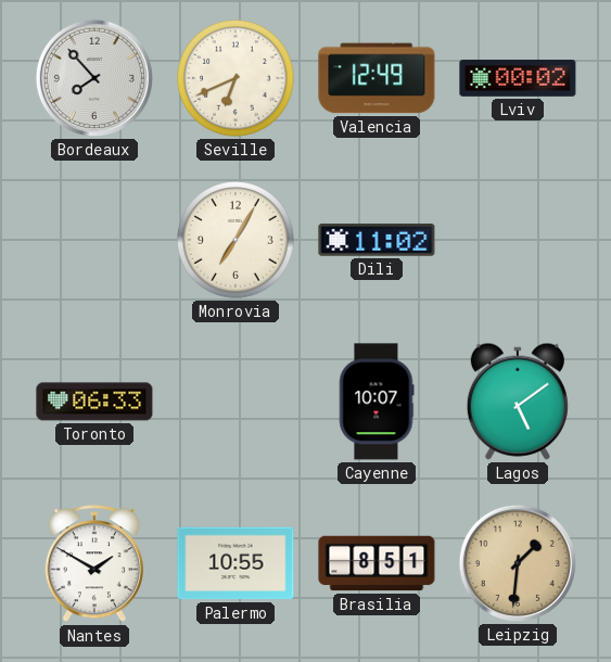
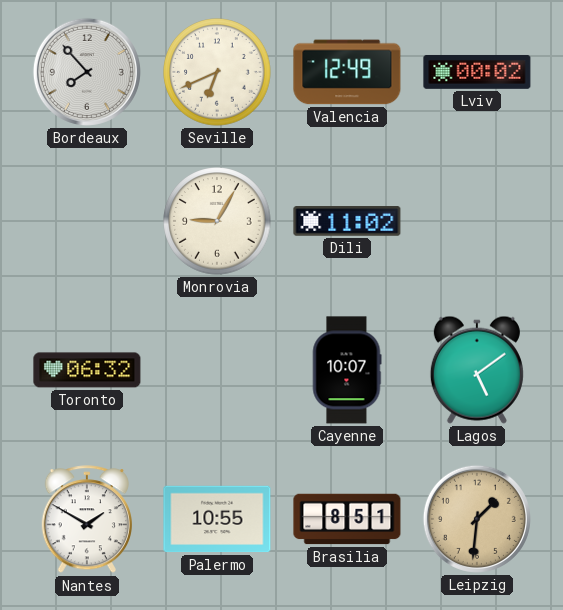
Monrovia: 7:05 -> 9:05
Toronto: 06:33 -> 06:32
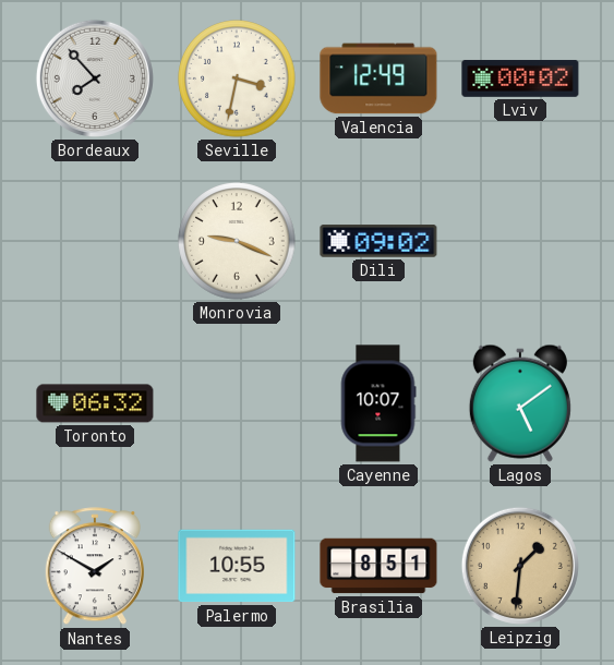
Seville: 6:41 -> 3:32
Monrovia: 9:05 -> 9:19
Dili: 11:02 -> 09:02
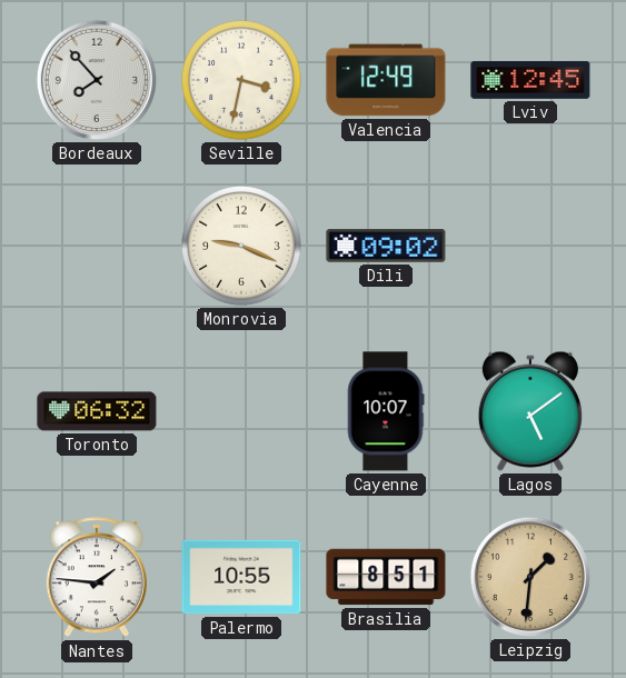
Lviv: 00:02 -> 12:45
Nantes: 1:50 -> 1:46
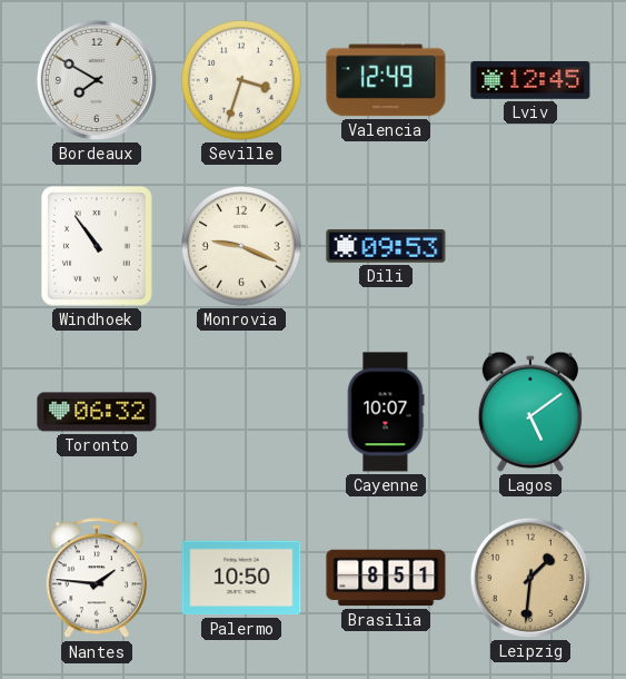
Bordeaux: 7:53 -> 7:50
Seville: 3:32 -> 3:33
Windhoek: none -> 10:54
Dili: 09:02 -> 09:53
Palermo: 10:55 -> 10:50
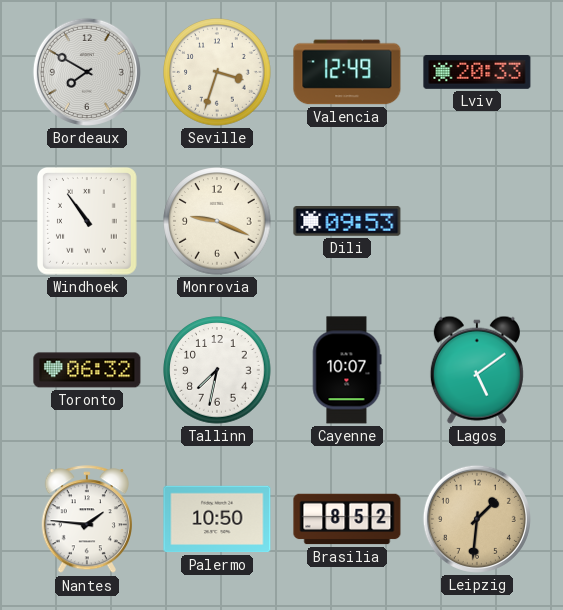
Lviv: 12:45 -> 20:33
Tallinn: none -> 7:32
Brasilia: 8:51 -> 8:52
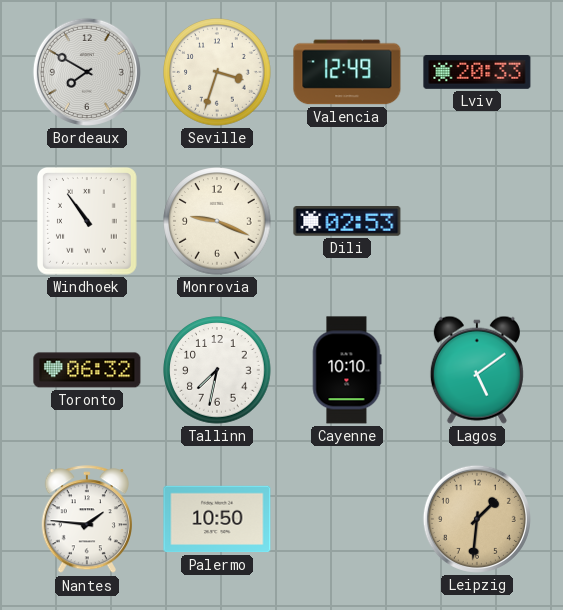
Dili: 09:53 -> 02:53
Cayenne: 10:07 -> 10:10
Brasilia: 8:52 -> none
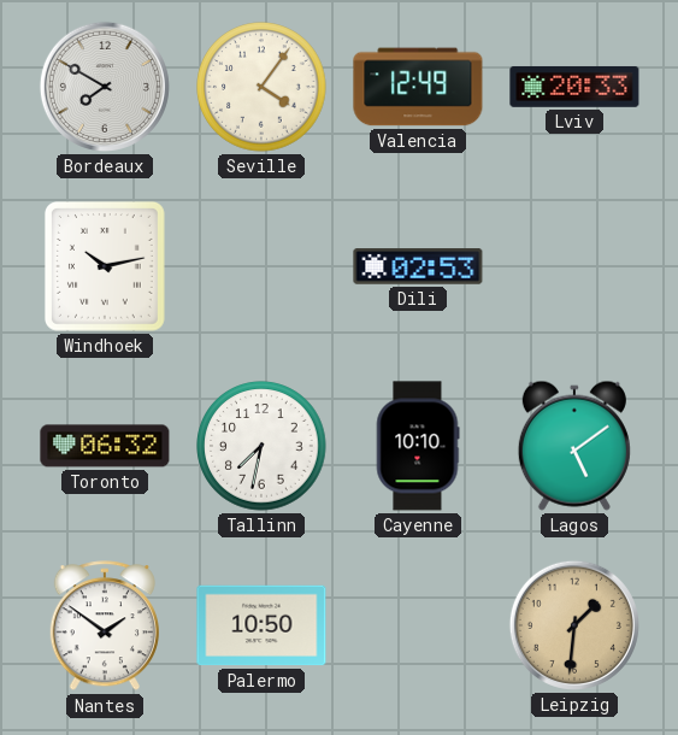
Seville: 3:33 -> 4:06
Windhoek: 10:54 -> 10:13
Monrovia: 9:19 -> none
Nantes: 1:46 -> 1:51
